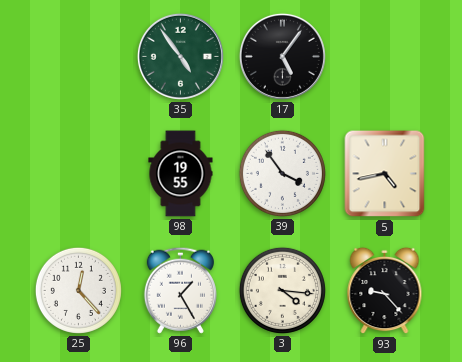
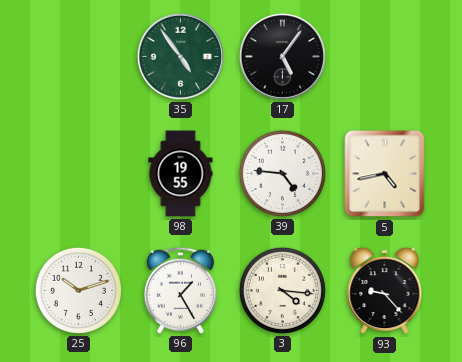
39: 3:54 -> 4:46
25: 12:23 -> 10:12
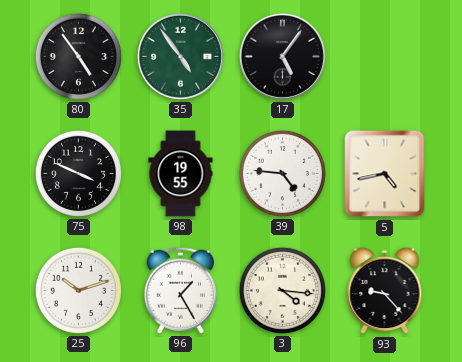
80: none -> 4:54
75: none -> 3:49
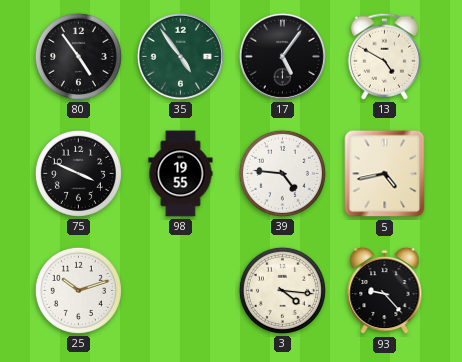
13: none -> 4:50
96: 1:25 -> none
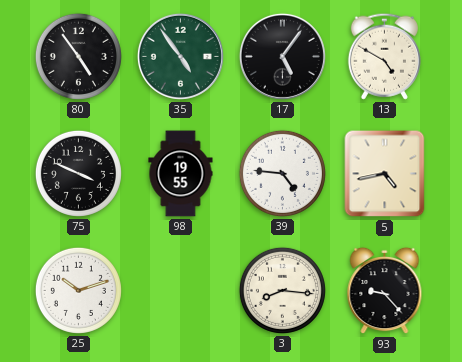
3: 4:16 -> 8:16
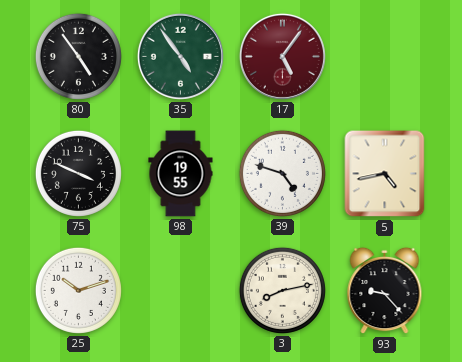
17 dial: black -> burgundy
13: 4:50 -> none
39: 4:46 -> 4:48
3: 8:16 -> 8:13
